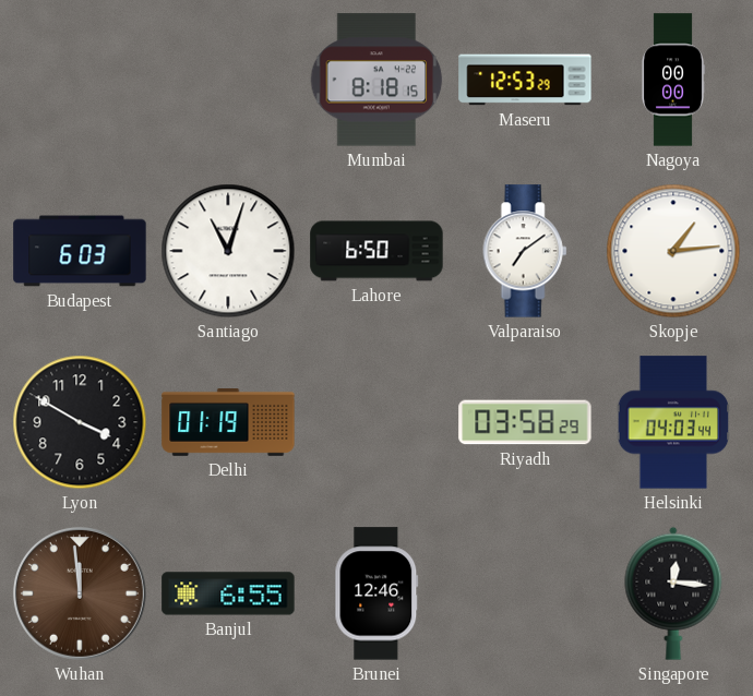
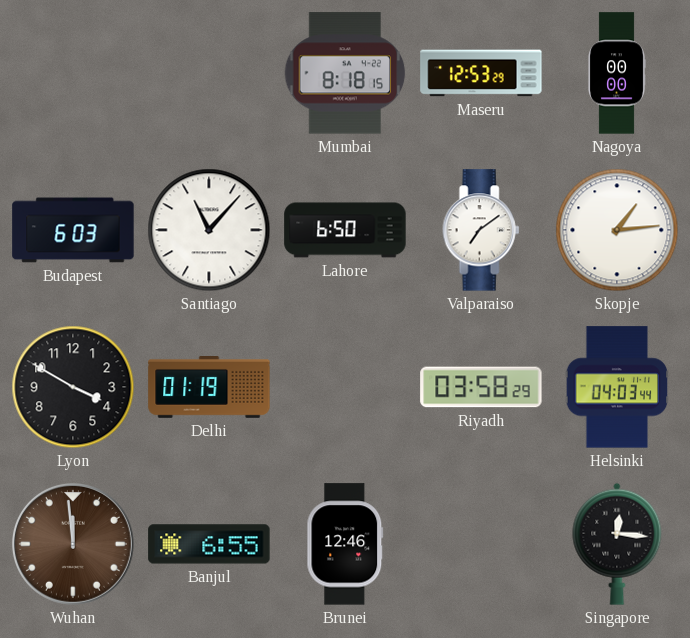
Santiago: 11:03 -> 11:07
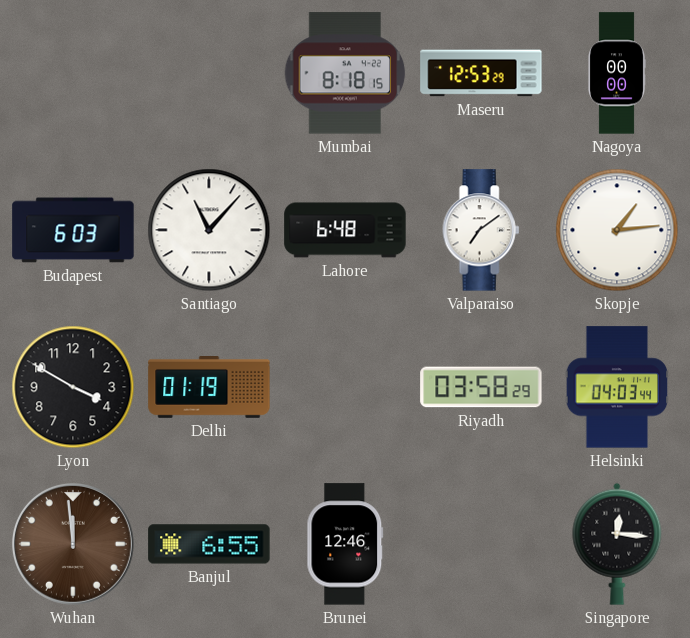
Lahore: 6:50 -> 6:48
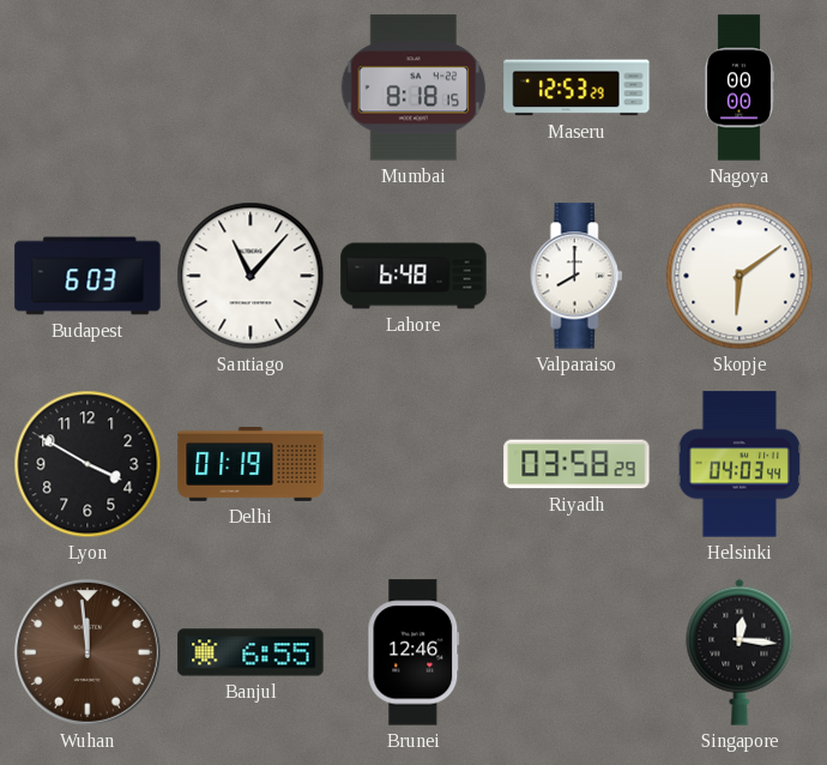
Valparaiso: 7:09 -> 8:00
Skopje: 1:14 -> 6:09
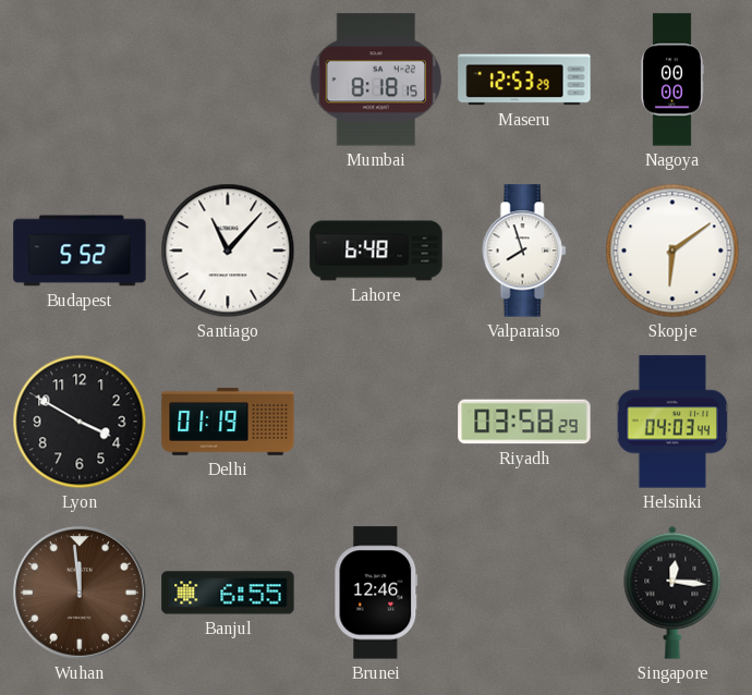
Budapest: 6:03 -> 5:52
Valparaiso: 8:00 -> 7:57
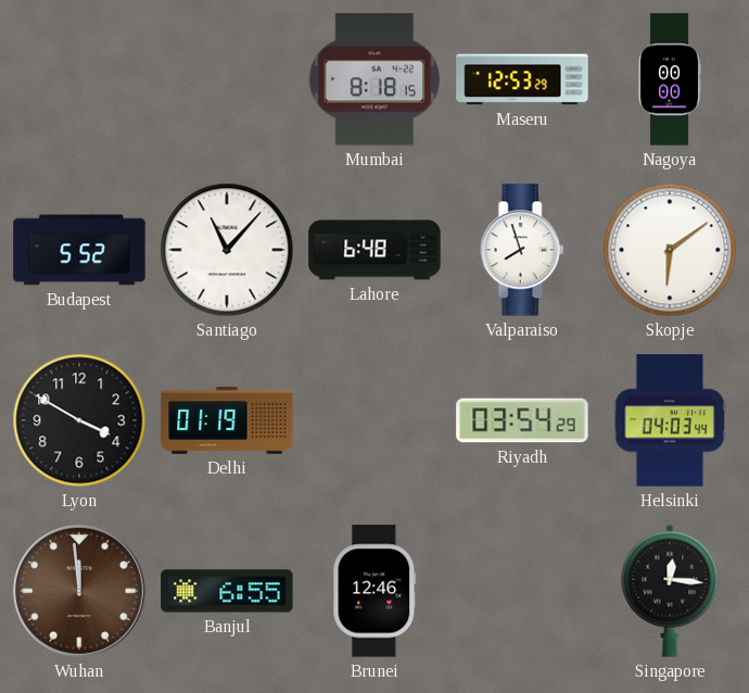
Riyadh: 03:58 -> 03:54
